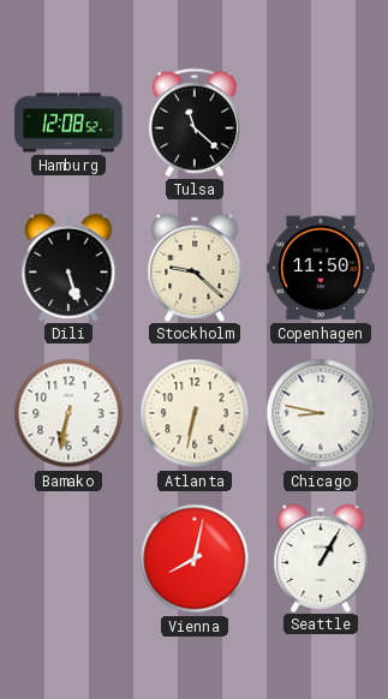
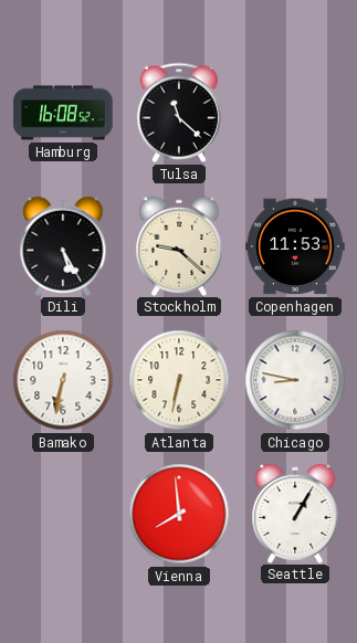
Hamburg: 12:08 -> 16:08
Dili: 5:27 -> 5:25
Copenhagen: 11:50 -> 11:53
Vienna: 8:02 -> 7:59
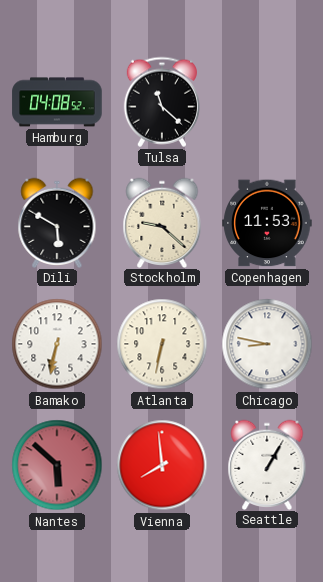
Hamburg: 16:08 -> 04:08
Dili: 5:25 -> 5:50
Nantes: none -> 5:52
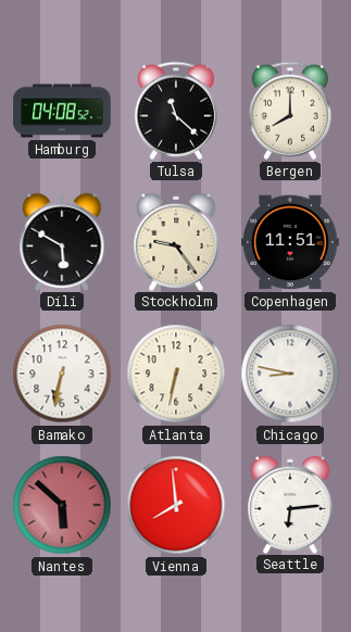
Bergen: none -> 8:00
Stockholm: 9:22 -> 9:24
Copenhagen: 11:53 -> 11:51
Seattle: 1:05 -> 6:14
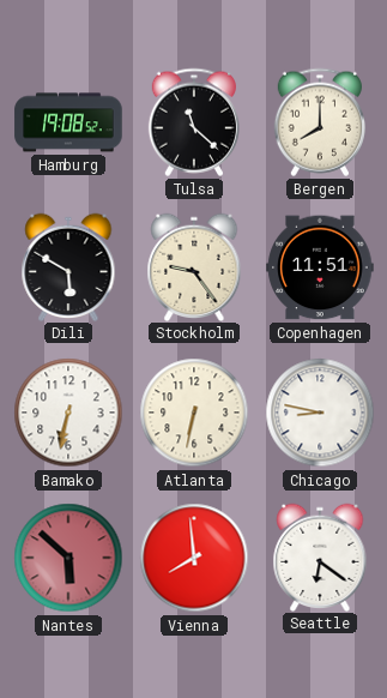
Hamburg: 04:08 -> 19:08
Seattle: 6:14 -> 6:21
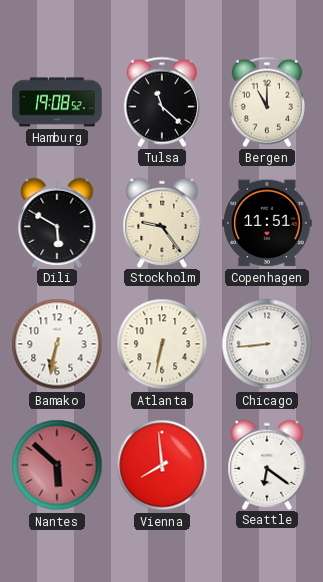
Bergen: 8:00 -> 11:00
Chicago: 8:47 -> 8:44
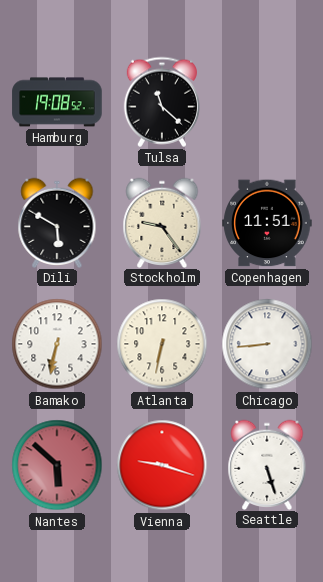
Bergen: 11:00 -> none
Vienna: 7:59 -> 9:18
Seattle: 6:21 -> 5:27
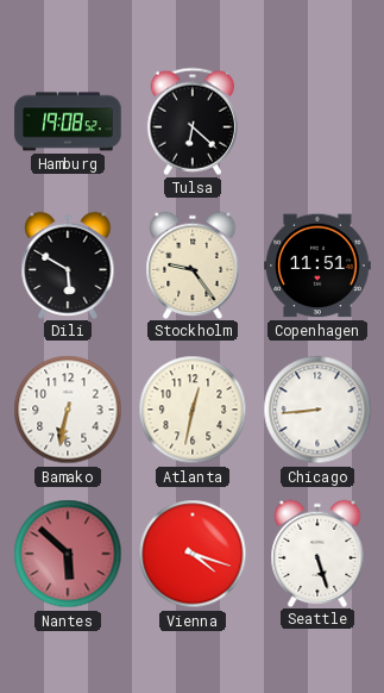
Tulsa: 11:22 -> 6:22
Atlanta: 6:32 -> 12:32
Vienna: 9:18 -> 4:18
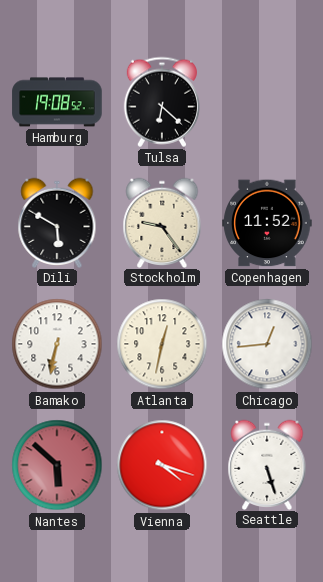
Copenhagen: 11:51 -> 11:52
Chicago: 8:44 -> 12:44
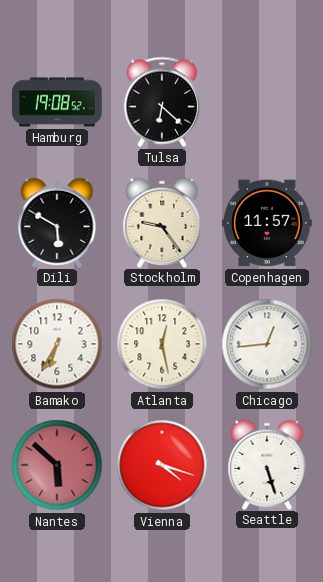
Copenhagen: 11:52 -> 11:57
Bamako: 6:32 -> 6:35
Atlanta: 12:32 -> 12:28
